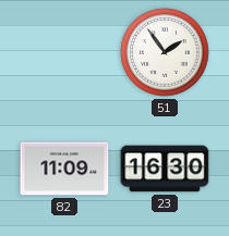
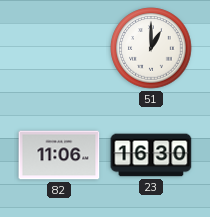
51: 1:54 -> 1:00
82: 11:09 -> 11:06
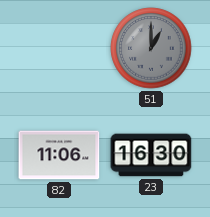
51 dial: white -> grey
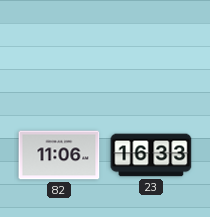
51: 1:00 -> none
23: 16:30 -> 16:33
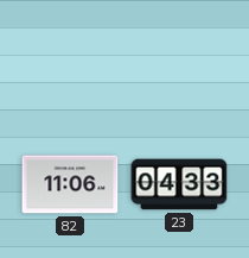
23: 16:33 -> 04:33
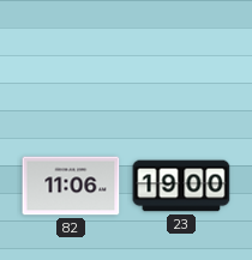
23: 04:33 -> 19:00
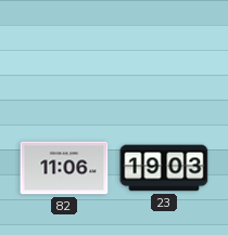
23: 19:00 -> 19:03
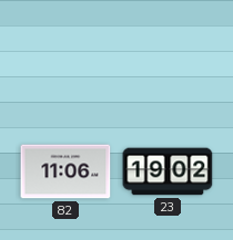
23: 19:03 -> 19:02
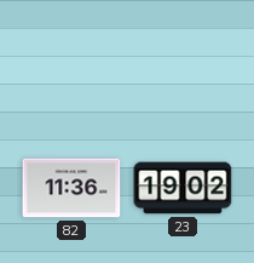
82: 11:06 -> 11:36
